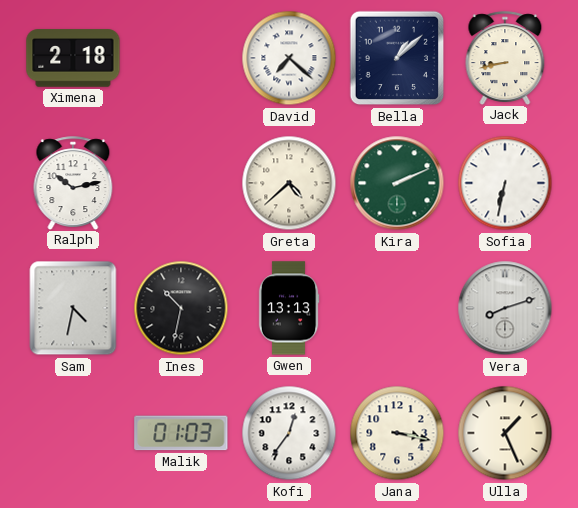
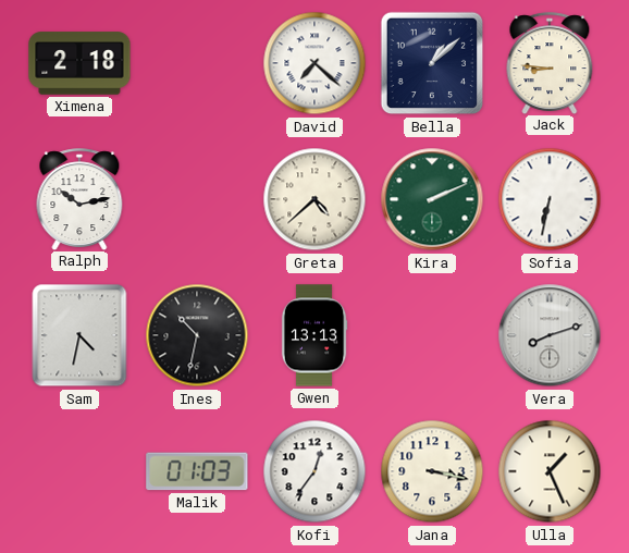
Jack: 8:43 -> 8:46
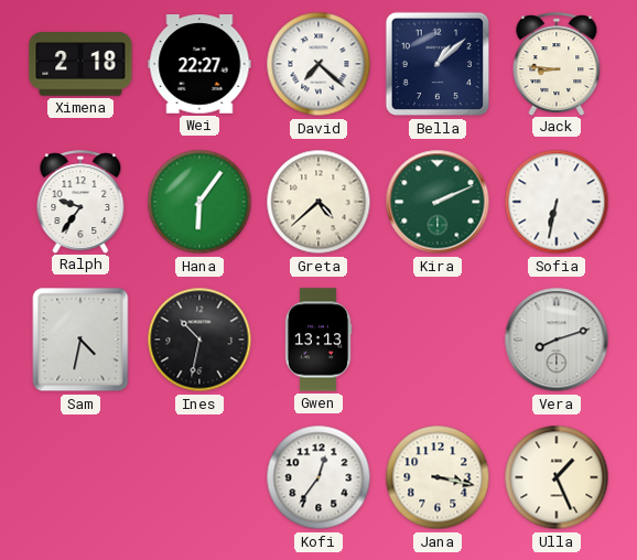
Wei: none -> 22:27
Ralph: 10:13 -> 9:36
Hana: none -> 6:06
Malik: 01:03 -> none
